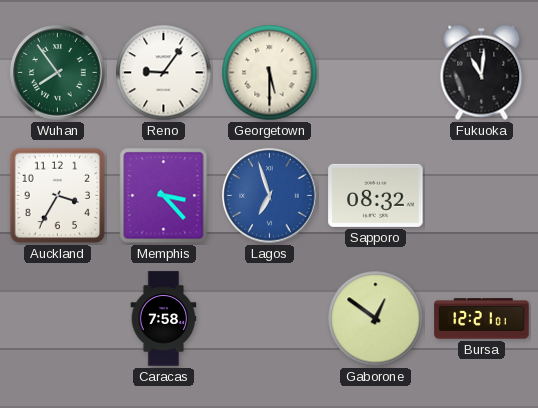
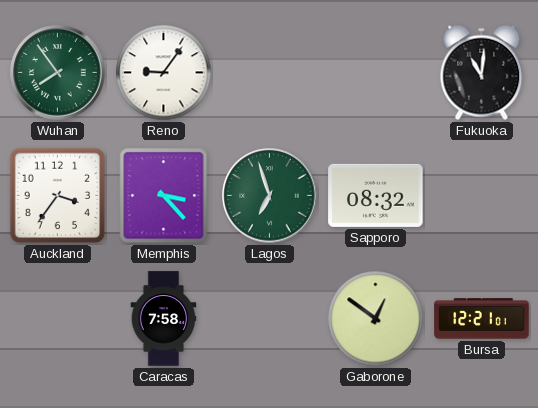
Georgetown: 5:30 -> none
Auckland: 3:35 -> 3:36
Lagos dial: blue -> green
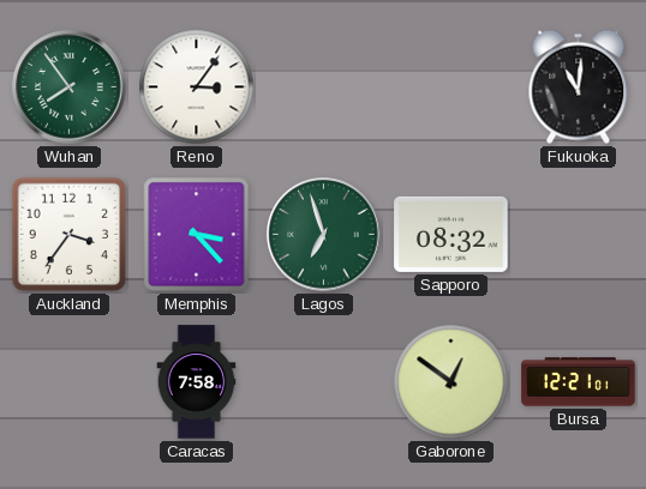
Reno: 9:06 -> 3:06
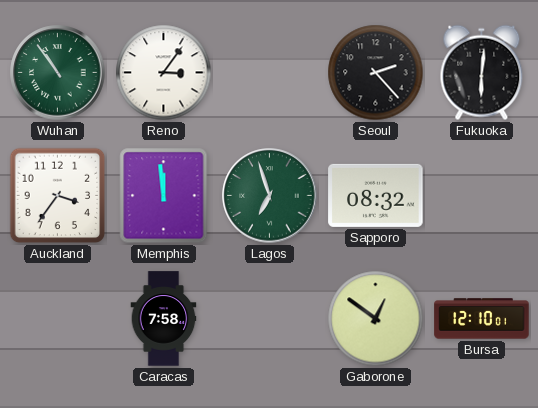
Wuhan: 7:54 -> 10:54
Seoul: none -> 2:23
Fukuoka: 11:01 -> 6:01
Memphis: 3:23 -> 11:59
Bursa: 12:21 -> 12:10
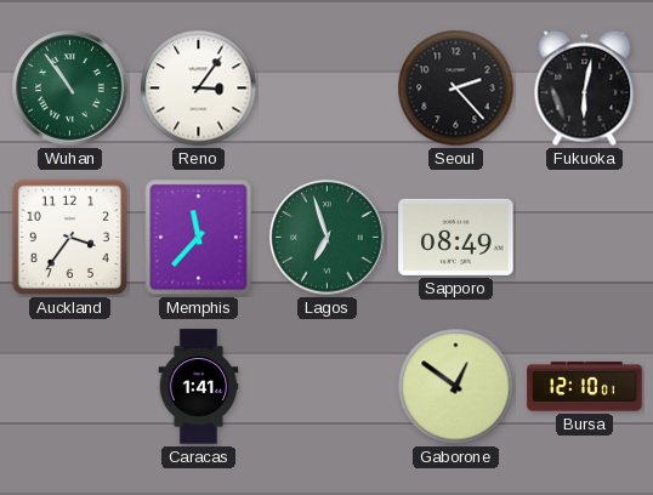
Fukuoka: 6:01 -> 6:02
Memphis: 11:59 -> 11:37
Sapporo: 08:32 -> 08:49
Caracas: 7:58 -> 1:41
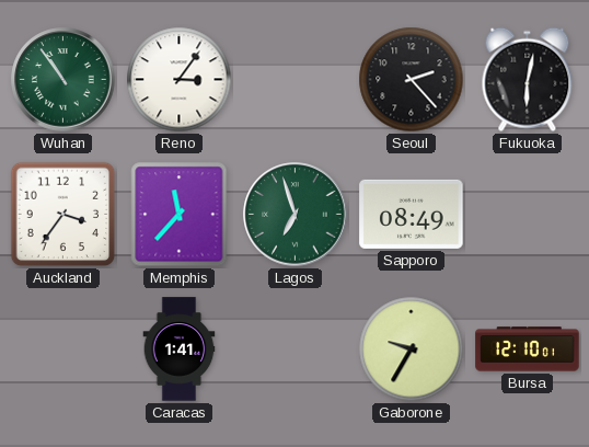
Gaborone: 12:51 -> 9:35
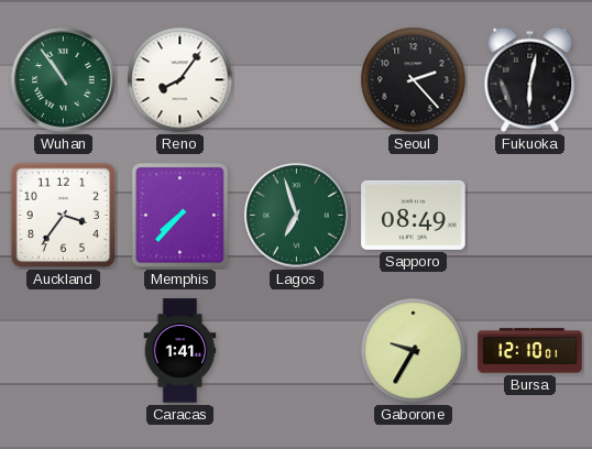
Reno: 3:06 -> 8:06
Memphis: 11:37 -> 7:37
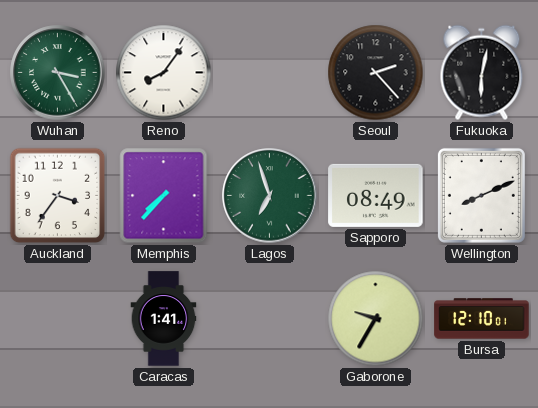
Wuhan: 10:54 -> 3:25
Wellington: none -> 8:11
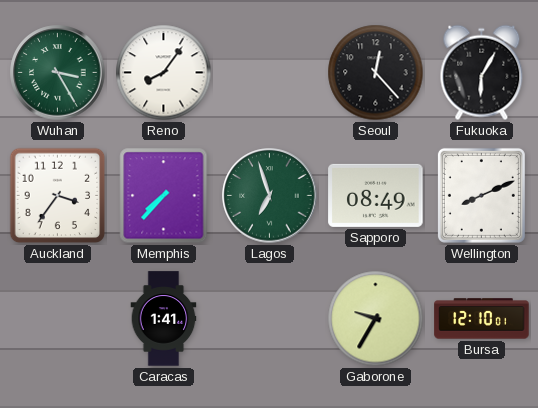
Seoul: 2:23 -> 12:23
Fukuoka: 6:02 -> 6:05
